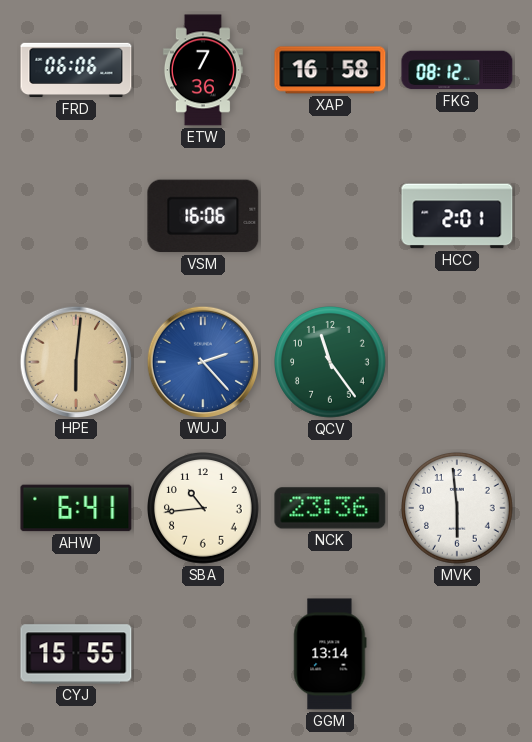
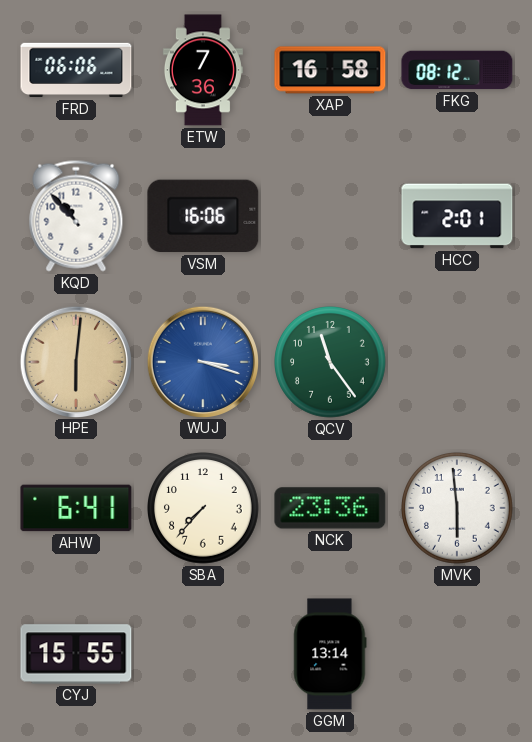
KQD: none -> 10:53
WUJ: 2:23 -> 3:18
SBA: 10:44 -> 7:37
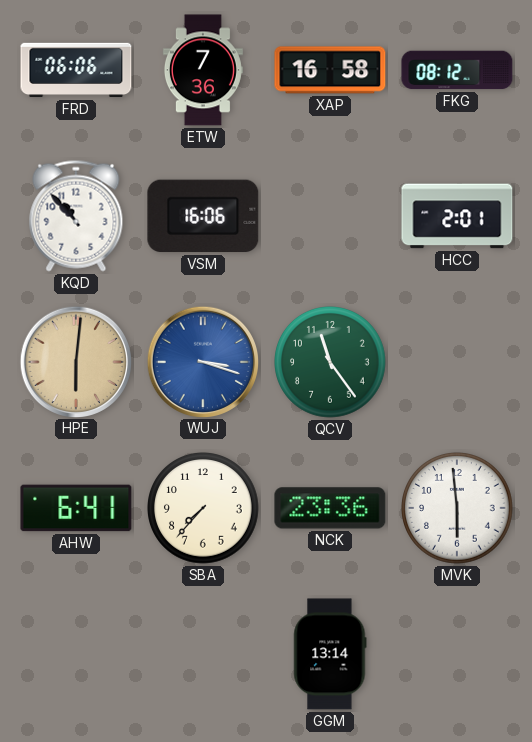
CYJ: 15:55 -> none
